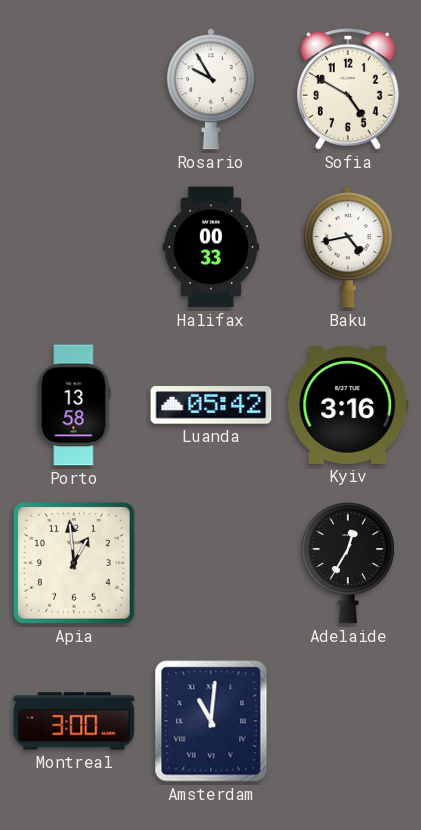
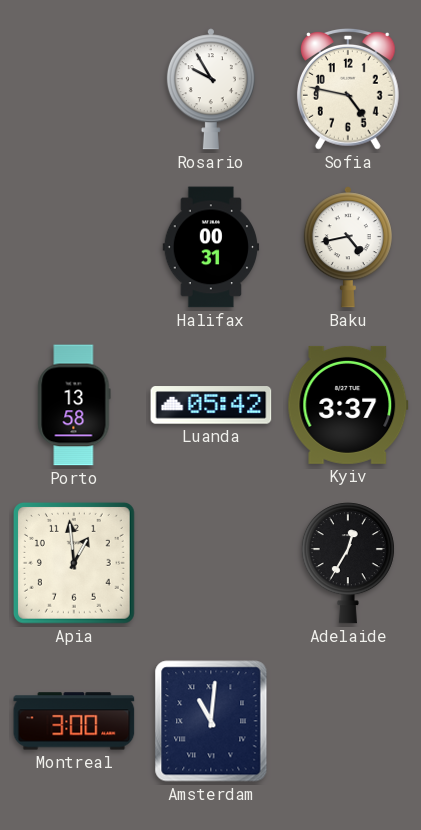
Sofia: 4:50 -> 4:47
Halifax: 00:33 -> 00:31
Kyiv: 3:16 -> 3:37
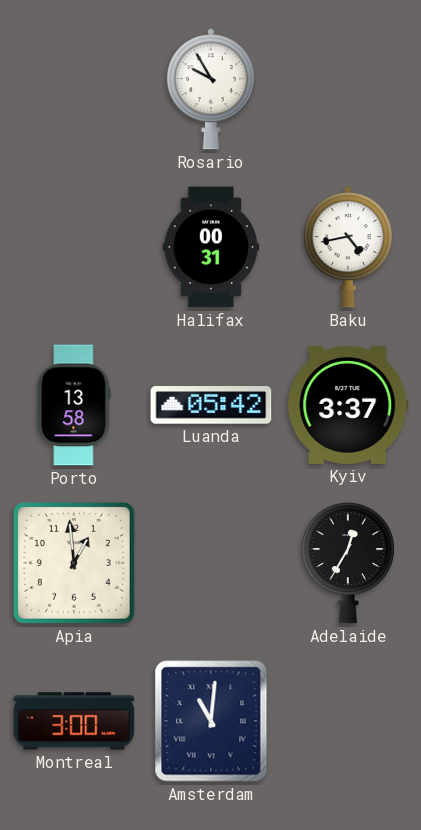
Sofia: 4:47 -> none
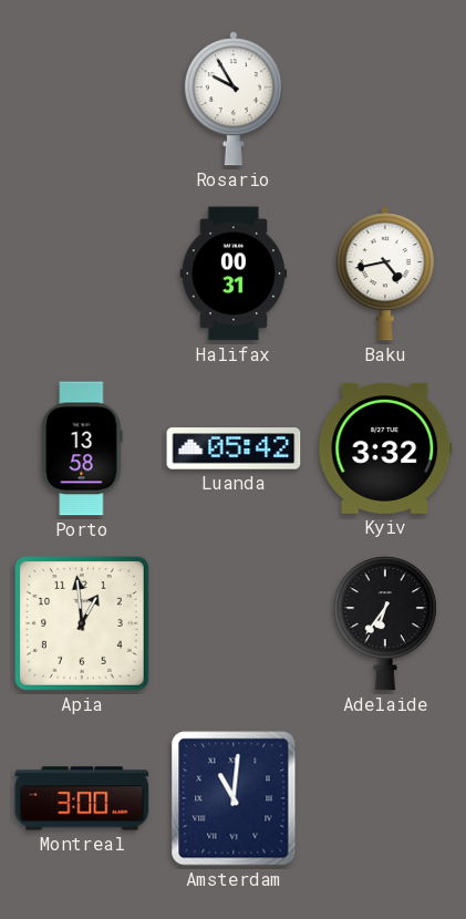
Kyiv: 3:37 -> 3:32
Adelaide: 12:35 -> 6:36
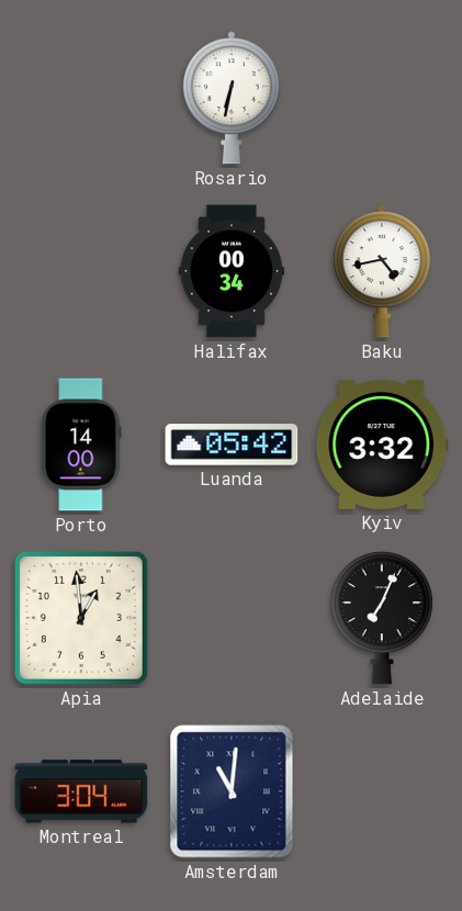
Rosario: 9:55 -> 6:32
Halifax: 00:31 -> 00:34
Porto: 13:58 -> 14:00
Adelaide: 6:36 -> 7:04
Montreal: 3:00 -> 3:04
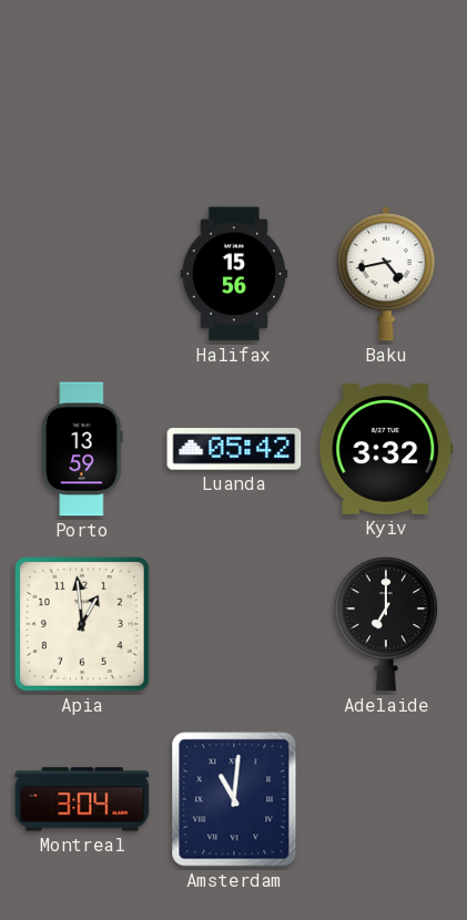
Rosario: 6:32 -> none
Halifax: 00:34 -> 15:56
Porto: 14:00 -> 13:59
Adelaide: 7:04 -> 7:00
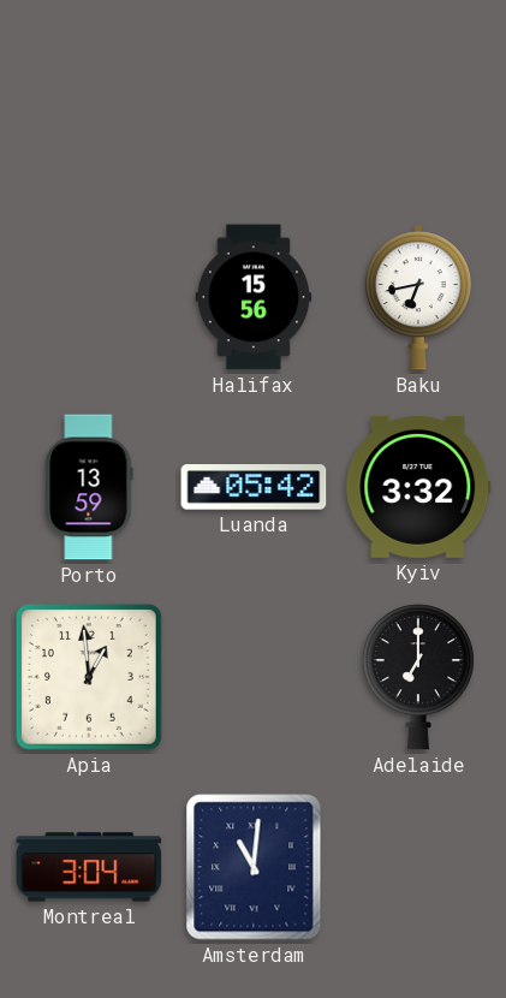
Baku: 4:43 -> 6:43
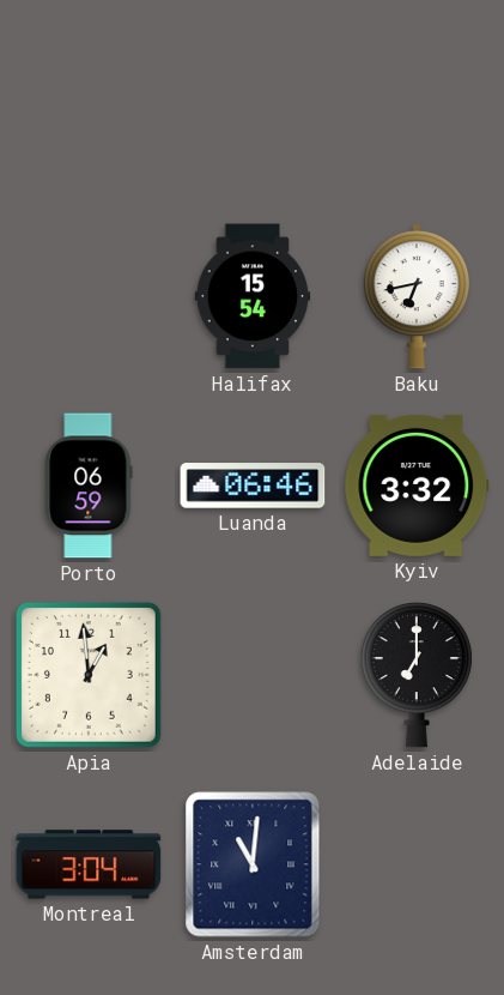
Halifax: 15:56 -> 15:54
Porto: 13:59 -> 06:59
Luanda: 05:42 -> 06:46
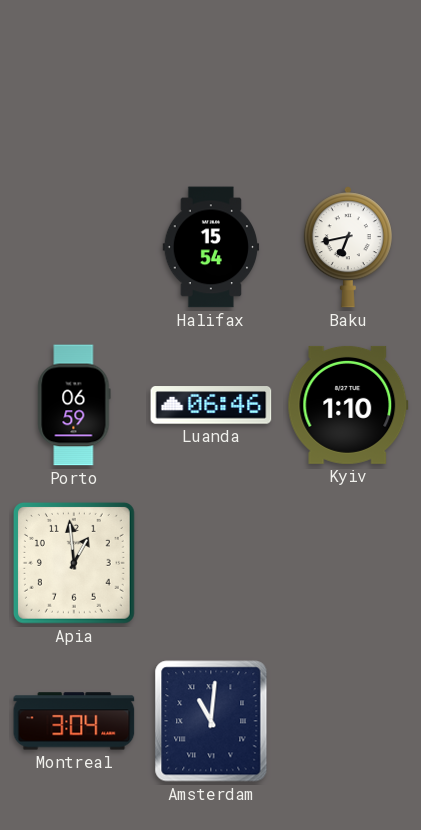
Kyiv: 3:32 -> 1:10
Adelaide: 7:00 -> none
